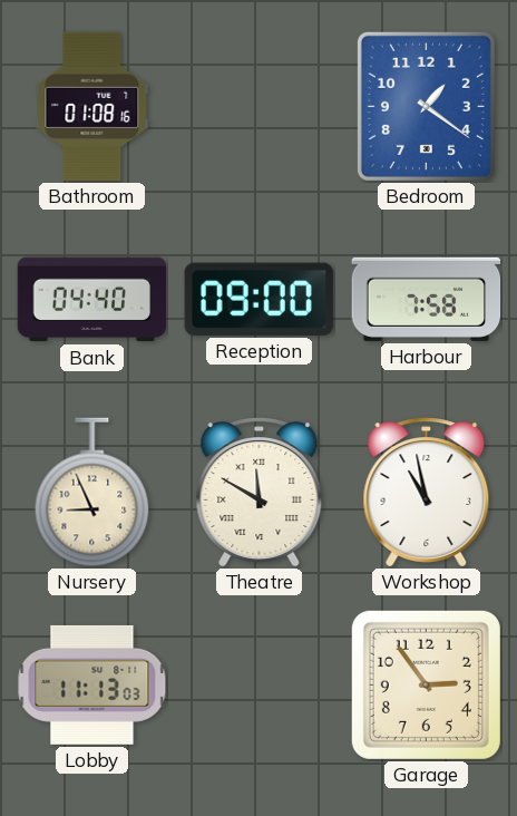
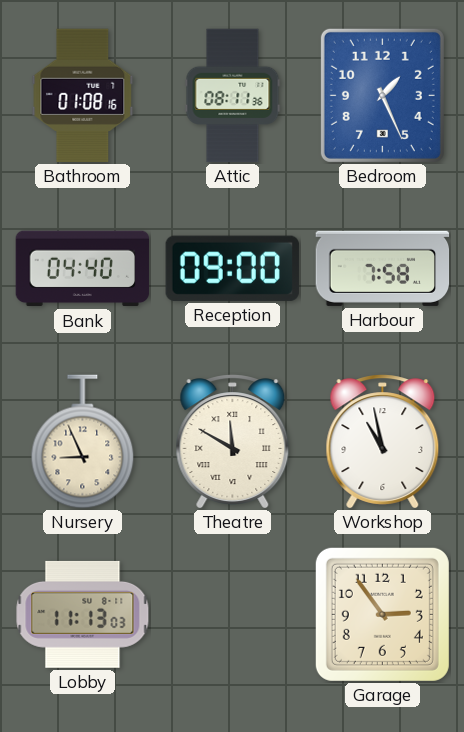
Attic: none -> 08:11
Bedroom: 1:21 -> 1:26
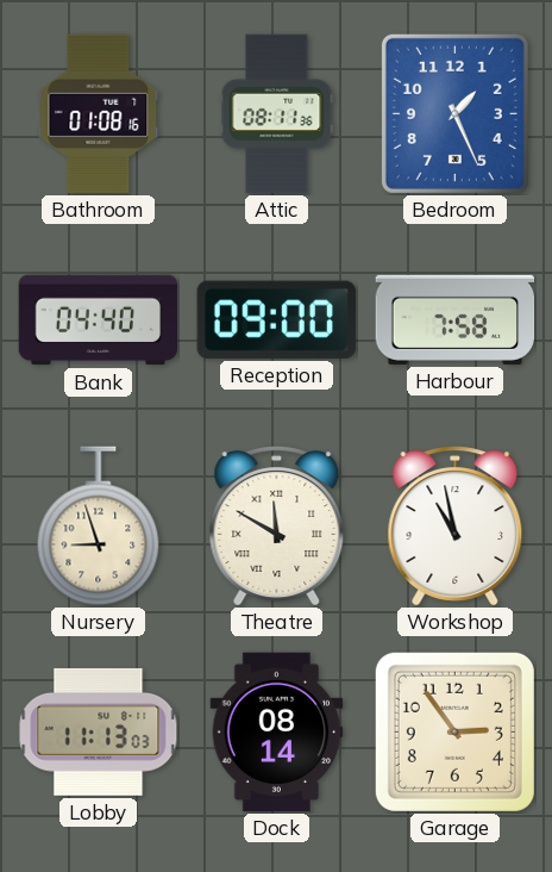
Nursery: 8:56 -> 8:57
Dock: none -> 08:14
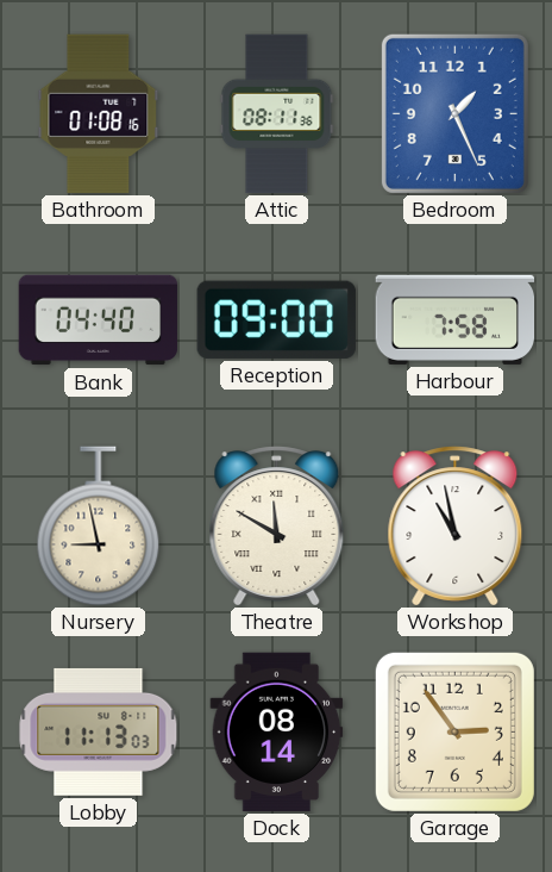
Nursery: 8:57 -> 8:58
